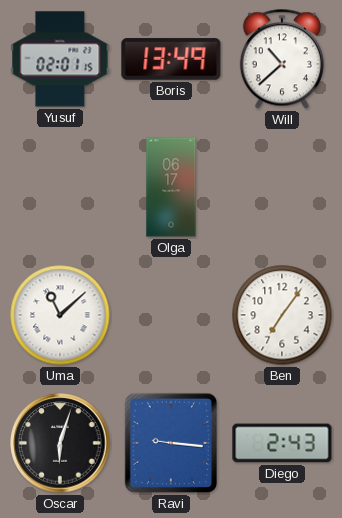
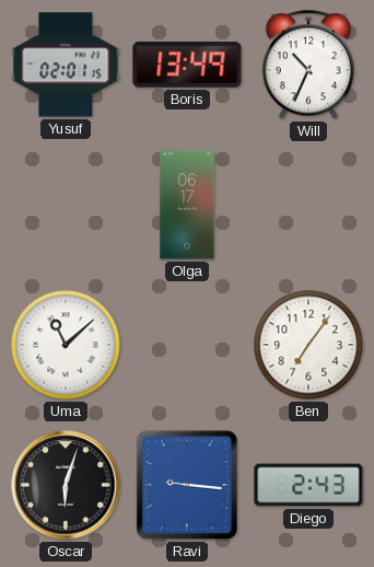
Will: 10:38 -> 10:34
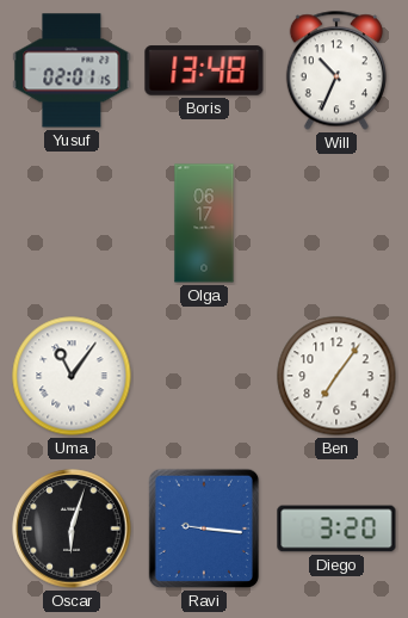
Boris: 13:49 -> 13:48
Uma: 11:08 -> 11:06
Diego: 2:43 -> 3:20
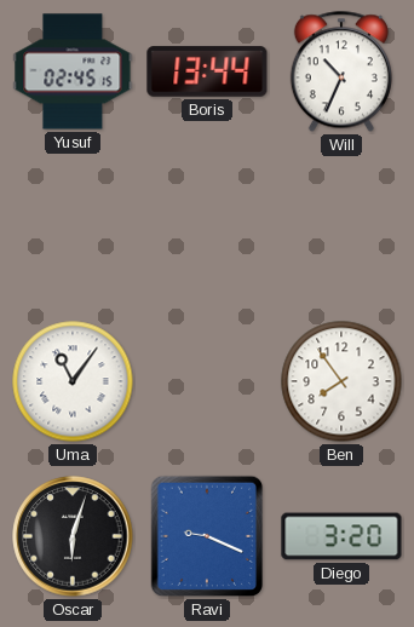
Yusuf: 02:01 -> 02:45
Boris: 13:48 -> 13:44
Olga: 06:17 -> none
Ben: 7:06 -> 7:54
Ravi: 9:16 -> 9:19
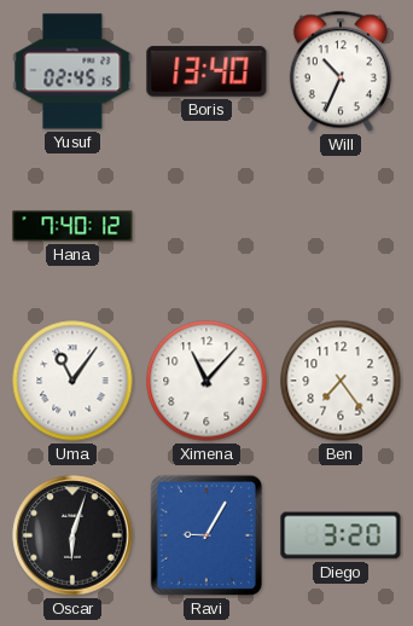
Boris: 13:44 -> 13:40
Hana: none -> 7:40
Ximena: none -> 11:07
Ben: 7:54 -> 7:24
Ravi: 9:19 -> 9:05
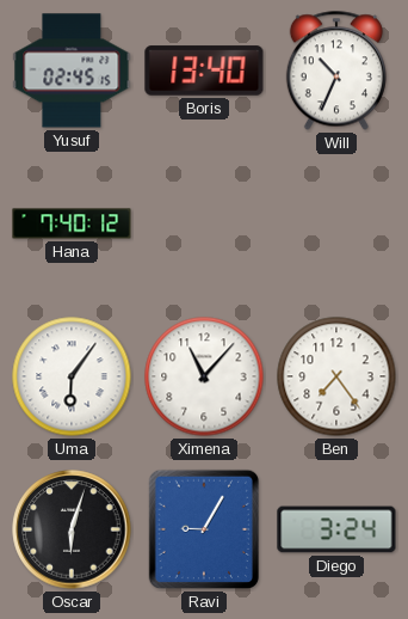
Uma: 11:06 -> 6:06
Diego: 3:20 -> 3:24
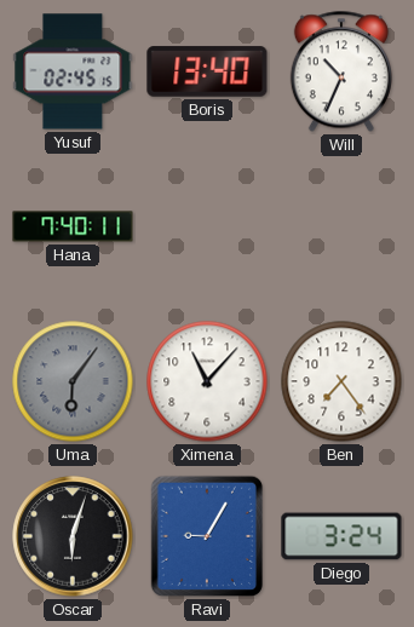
Hana: 7:40:12 -> 7:40:11
Uma dial: white -> grey
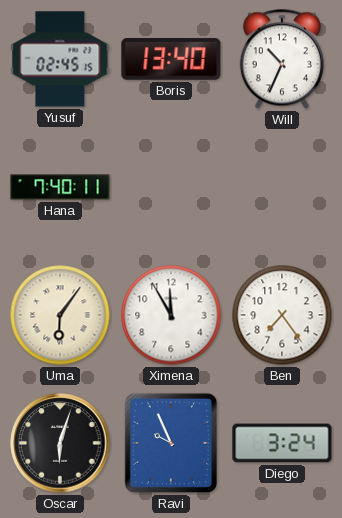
Uma dial: grey -> cream
Ximena: 11:07 -> 11:55
Ravi: 9:05 -> 9:56
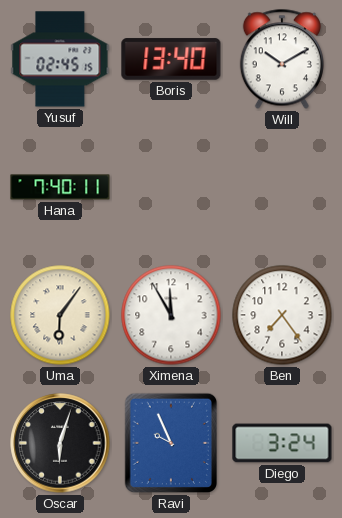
Will: 10:34 -> 10:10
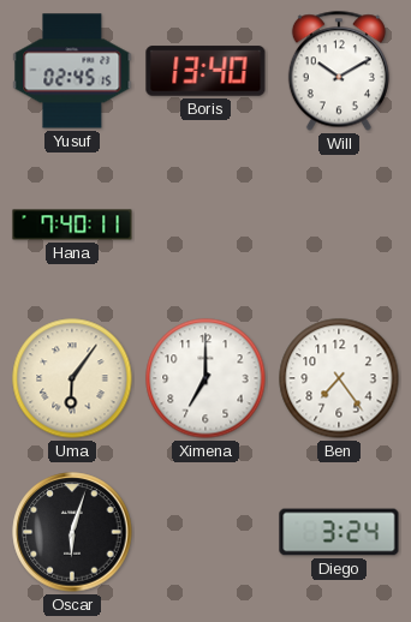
Ximena: 11:55 -> 7:00
Ravi: 9:56 -> none
